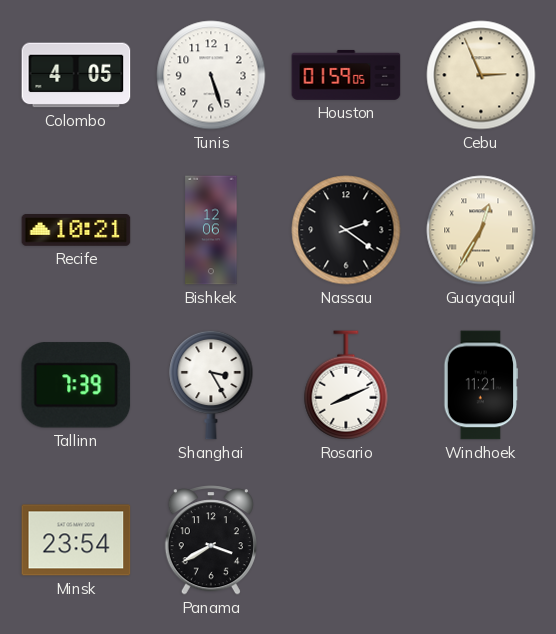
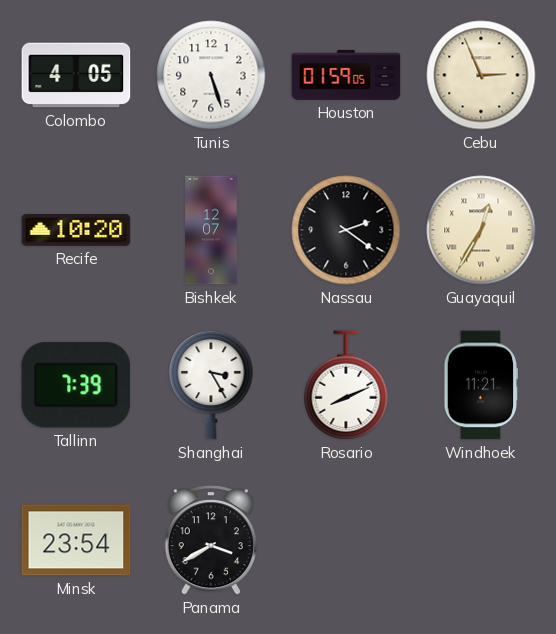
Recife: 10:21 -> 10:20
Bishkek: 12:06 -> 12:07
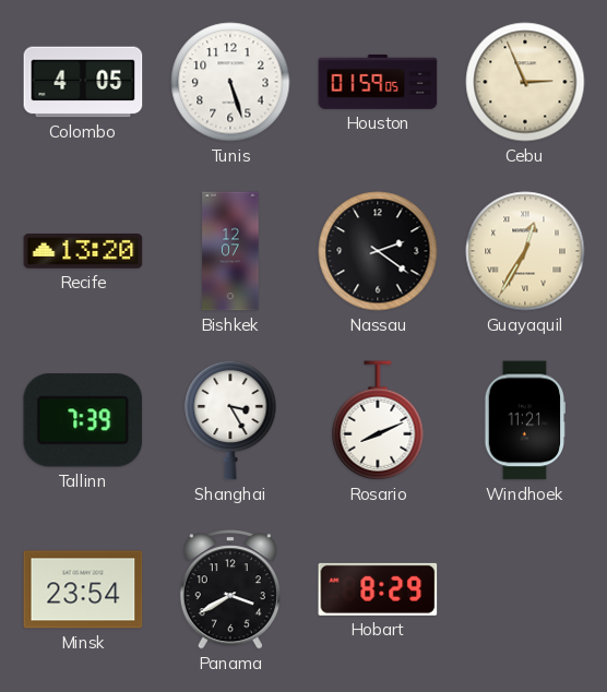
Recife: 10:20 -> 13:20
Hobart: none -> 8:29
